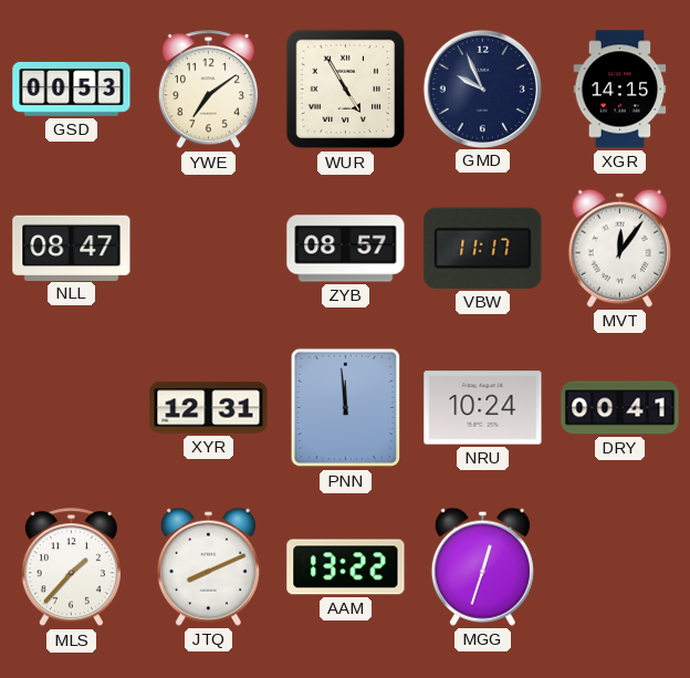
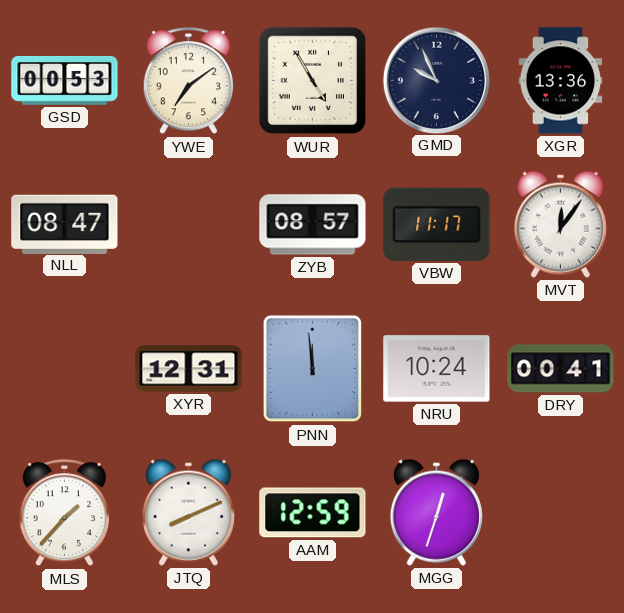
XGR: 14:15 -> 13:36
AAM: 13:22 -> 12:59
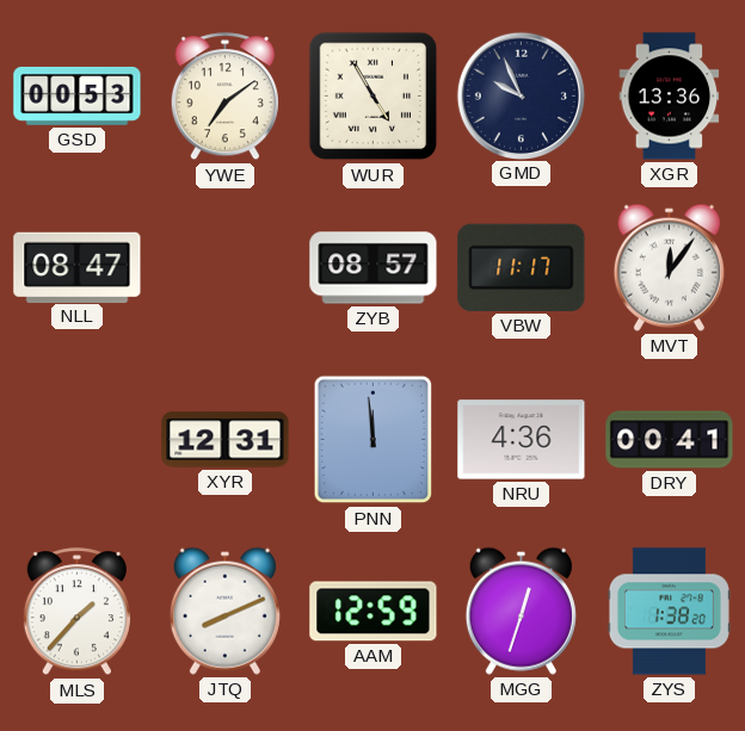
NRU: 10:24 -> 4:36
ZYS: none -> 1:38
